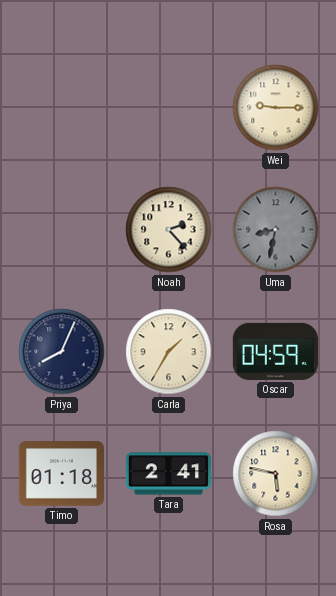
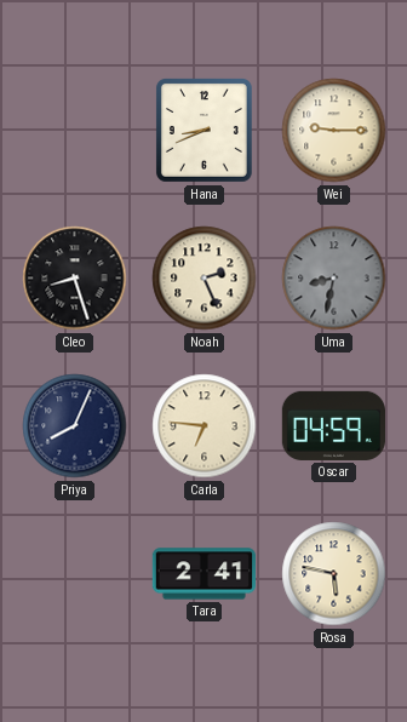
Hana: none -> 8:41
Cleo: none -> 8:27
Noah: 2:23 -> 2:26
Carla: 1:35 -> 6:46
Timo: 01:18 -> none
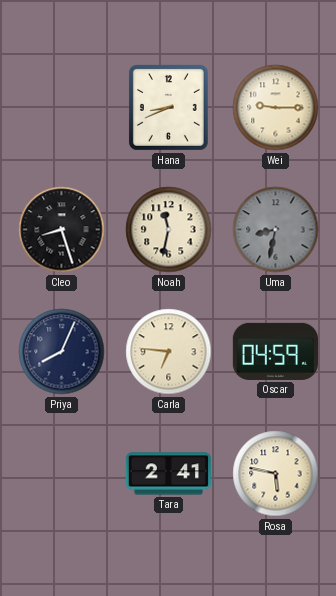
Noah: 2:26 -> 11:32
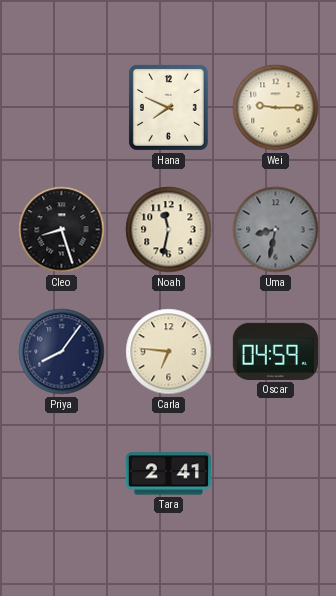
Hana: 8:41 -> 7:49
Priya: 8:04 -> 8:06
Rosa: 5:47 -> none
